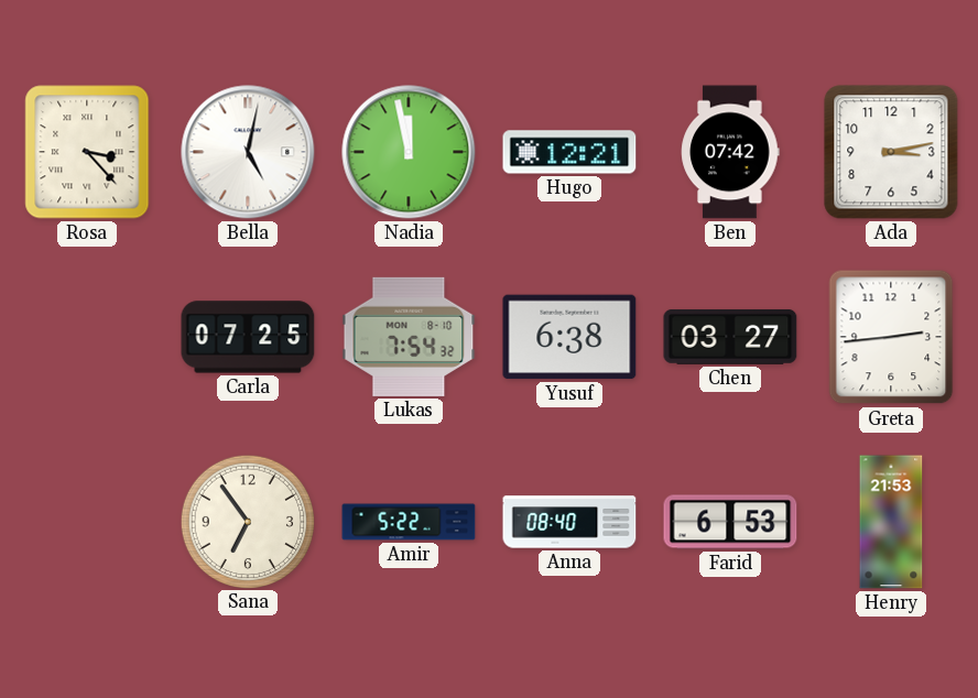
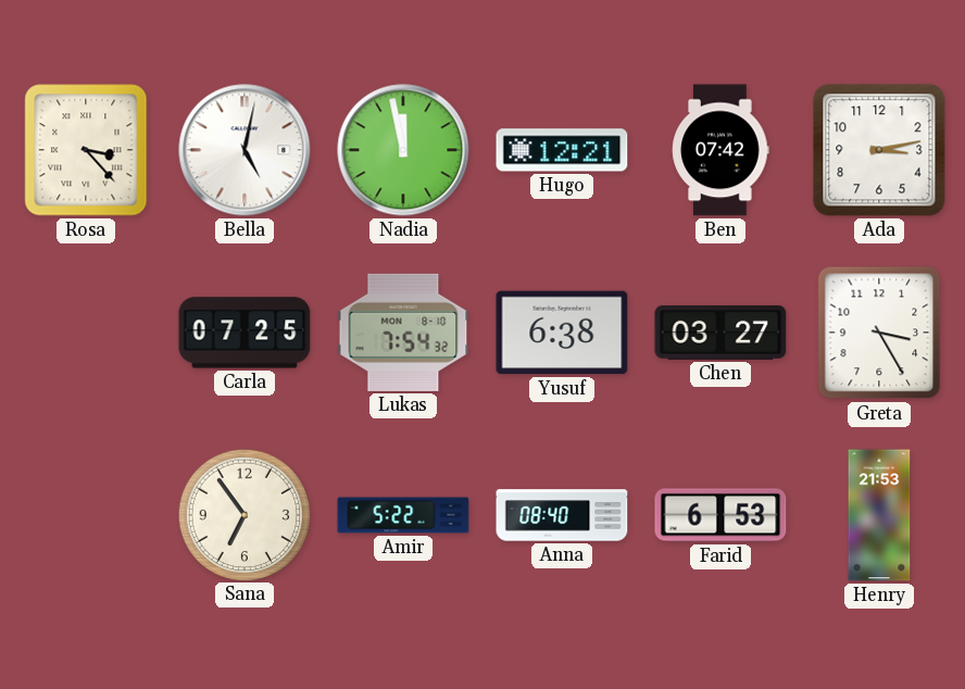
Greta: 2:44 -> 3:25
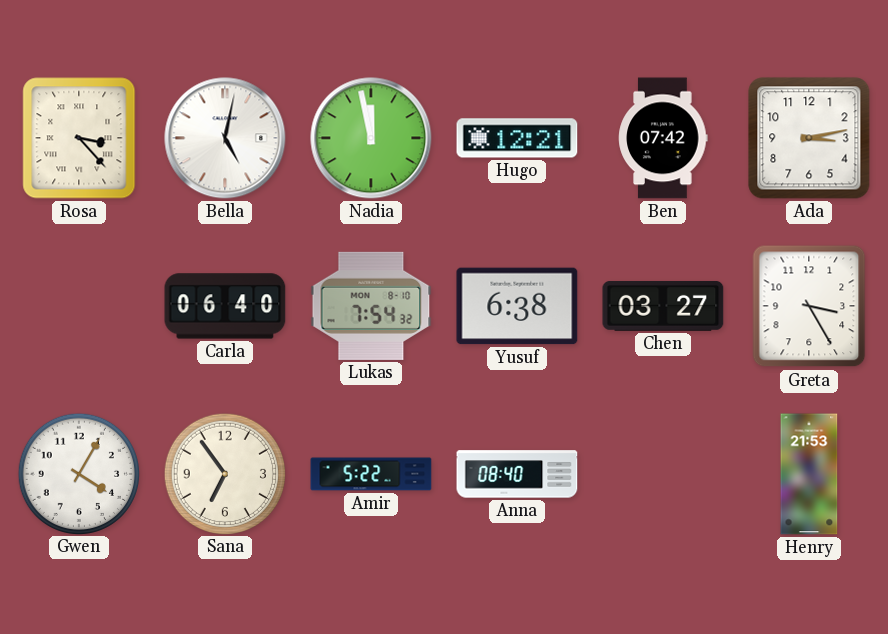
Carla: 07:25 -> 06:40
Gwen: none -> 4:05
Farid: 6:53 -> none
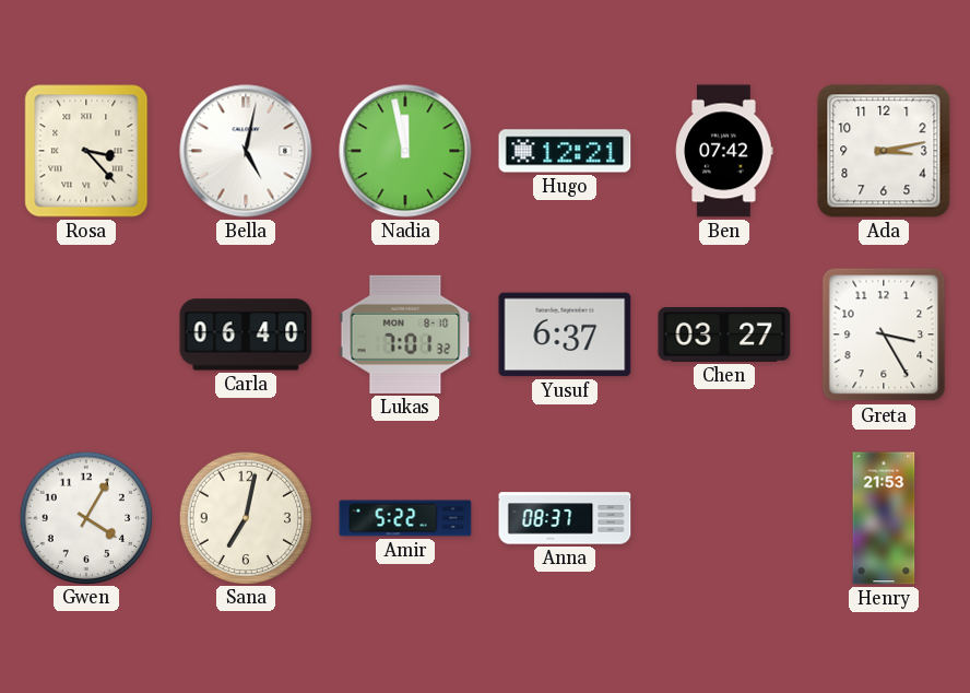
Lukas: 7:54 -> 7:01
Yusuf: 6:38 -> 6:37
Sana: 6:54 -> 7:02
Anna: 08:40 -> 08:37
